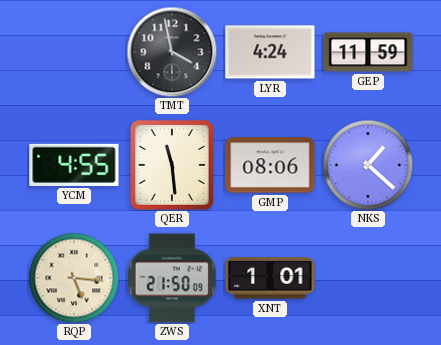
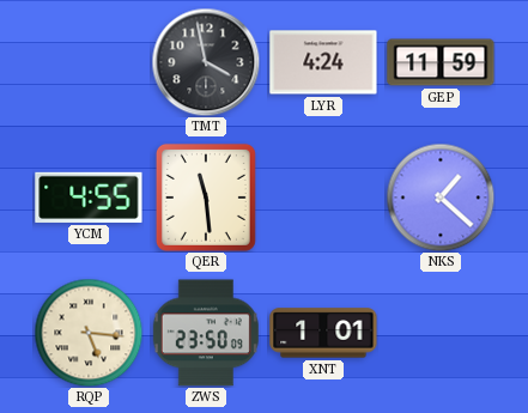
GMP: 08:06 -> none
ZWS: 21:50 -> 23:50
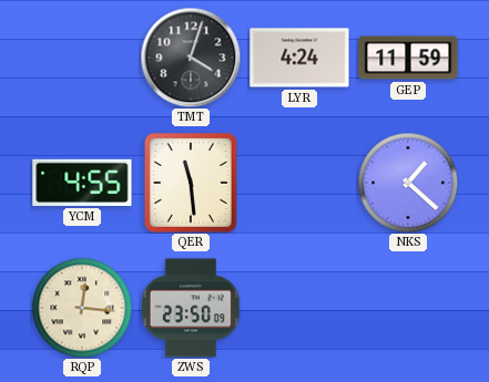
TMT: 3:58 -> 4:03
RQP: 5:16 -> 12:16
XNT: 1:01 -> none
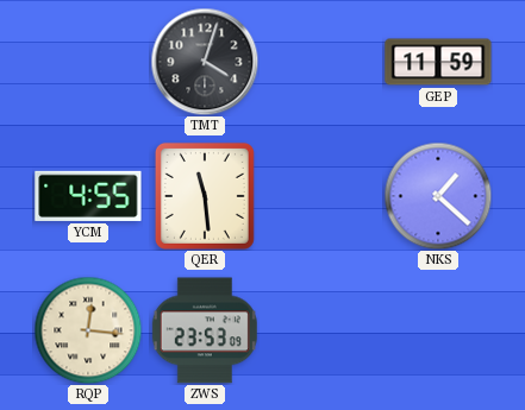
LYR: 4:24 -> none
ZWS: 23:50 -> 23:53
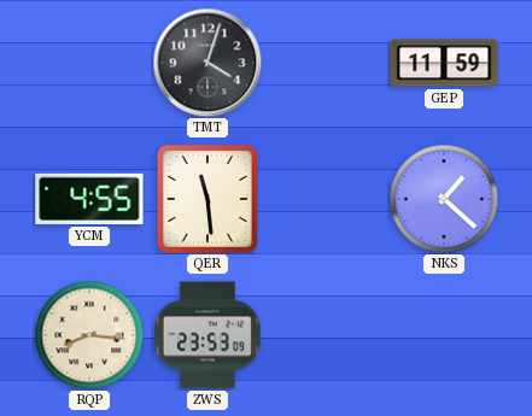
RQP: 12:16 -> 8:16
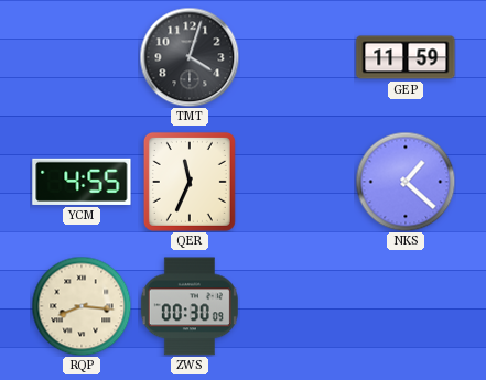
QER: 11:29 -> 11:34
ZWS: 23:53 -> 00:30
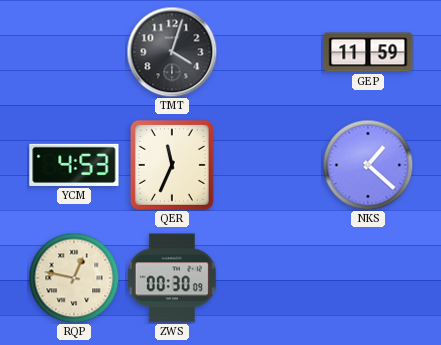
YCM: 4:55 -> 4:53
RQP: 8:16 -> 12:47
